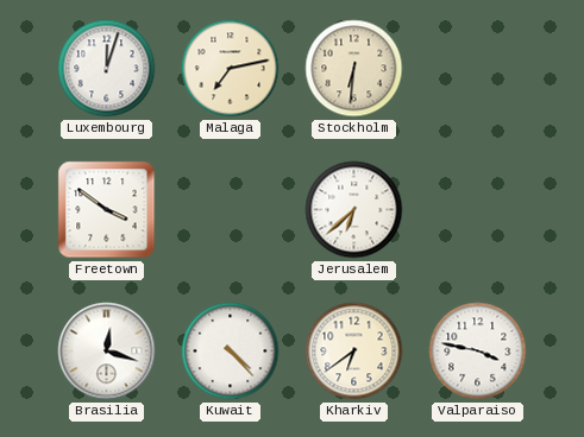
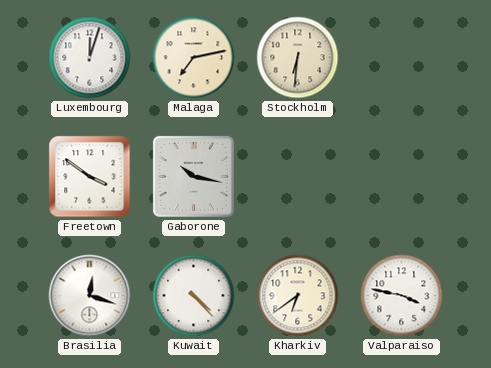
Gaborone: none -> 10:17
Jerusalem: 6:38 -> none
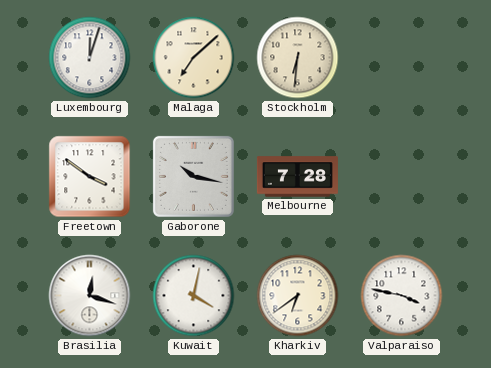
Malaga: 7:13 -> 7:08
Melbourne: none -> 7:28
Kuwait: 4:23 -> 4:02
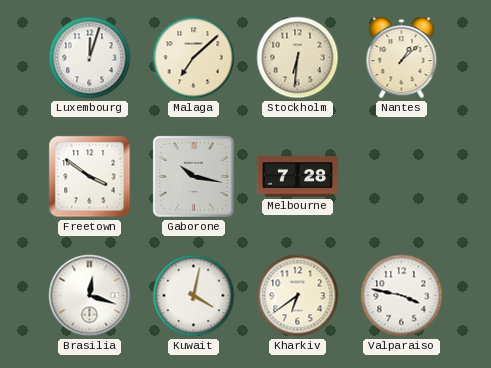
Nantes: none -> 1:08
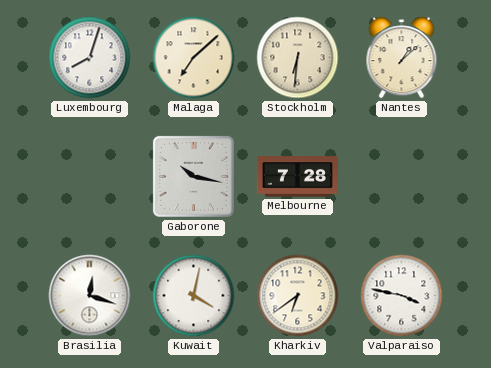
Luxembourg: 12:03 -> 8:03
Freetown: 3:51 -> none
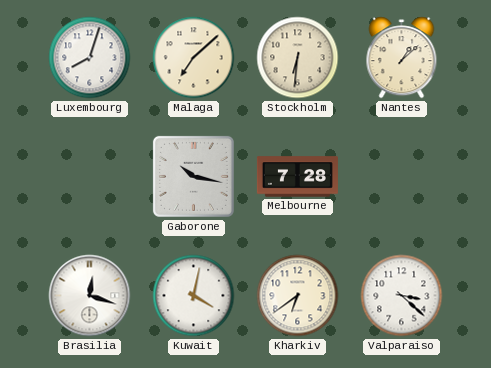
Valparaiso: 3:47 -> 3:22
